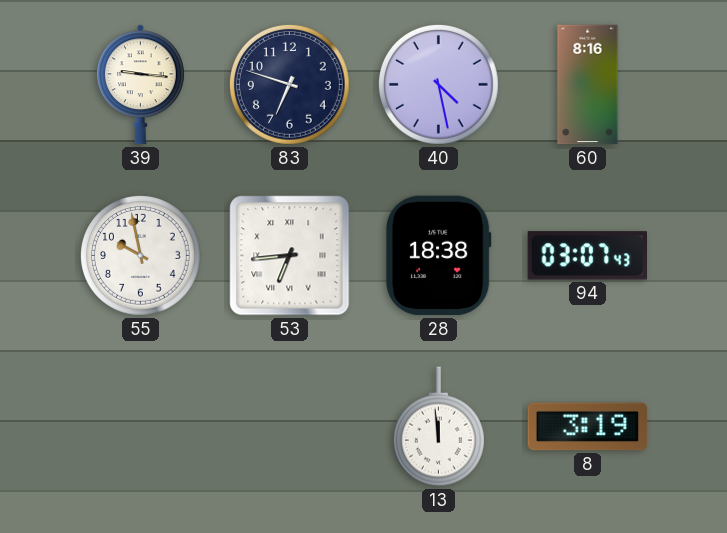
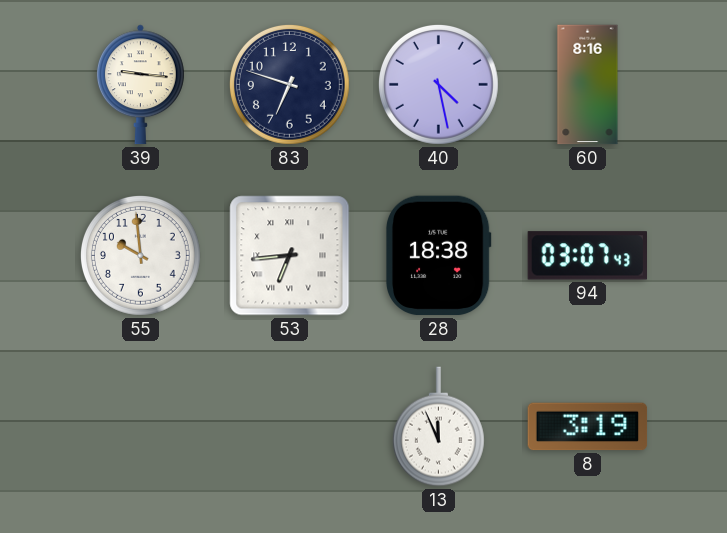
55: 9:58 -> 9:59
13: 11:59 -> 11:56
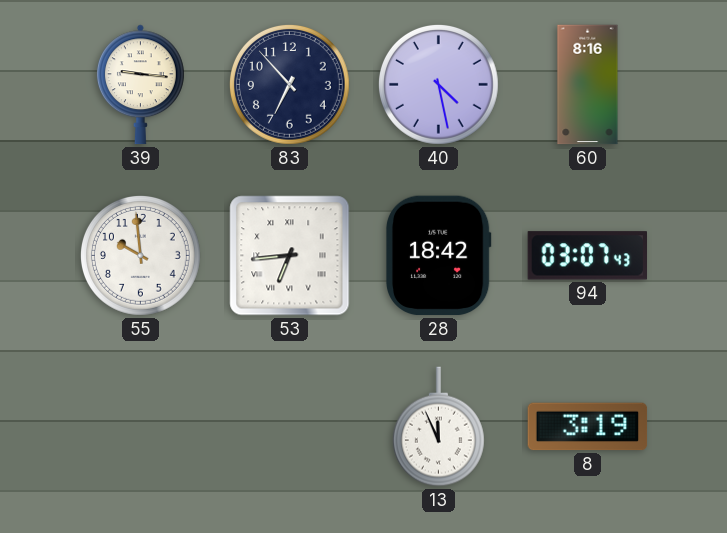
83: 6:48 -> 6:53
28: 18:38 -> 18:42
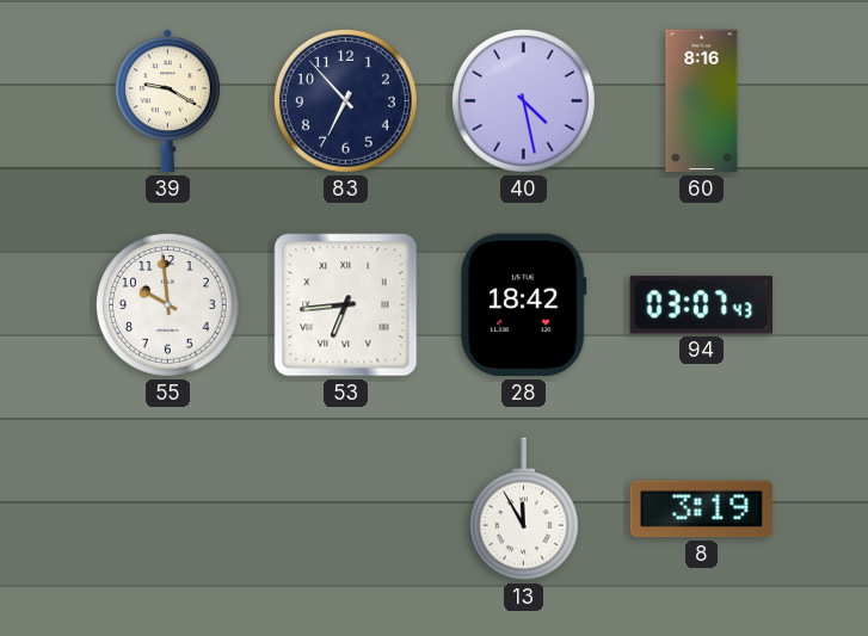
39: 9:16 -> 9:20
13: 11:56 -> 11:55
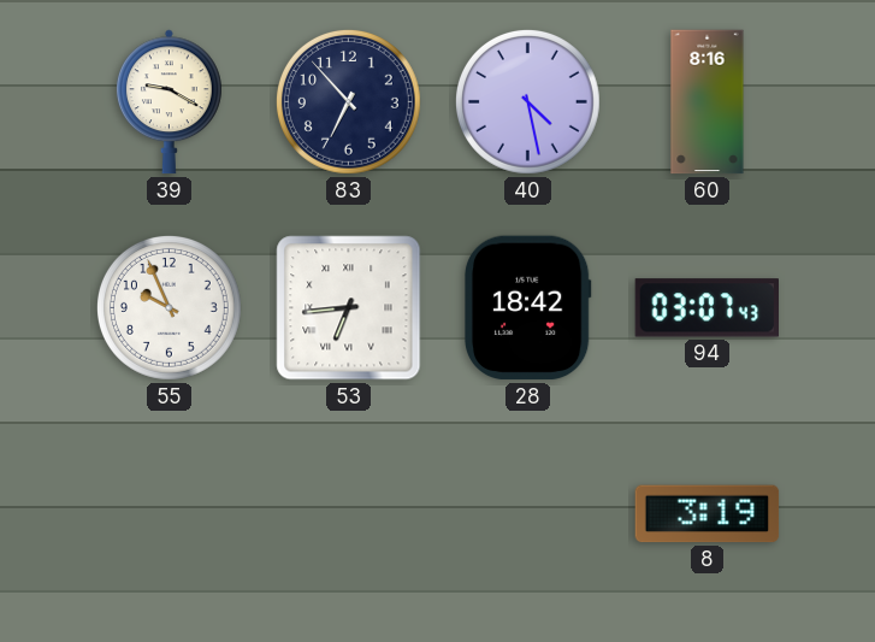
55: 9:59 -> 9:56
13: 11:55 -> none
